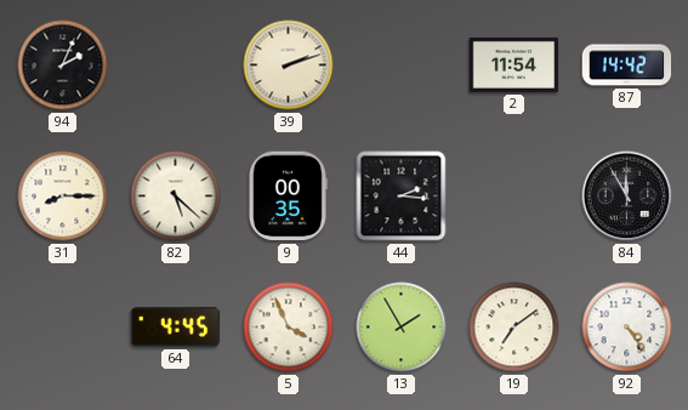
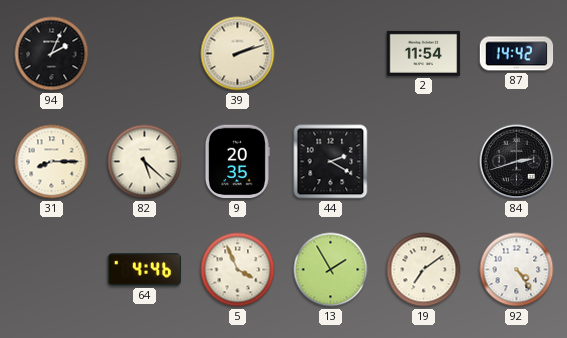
9: 00:35 -> 20:35
44: 2:16 -> 2:20
84: 11:55 -> 2:42
64: 4:45 -> 4:46
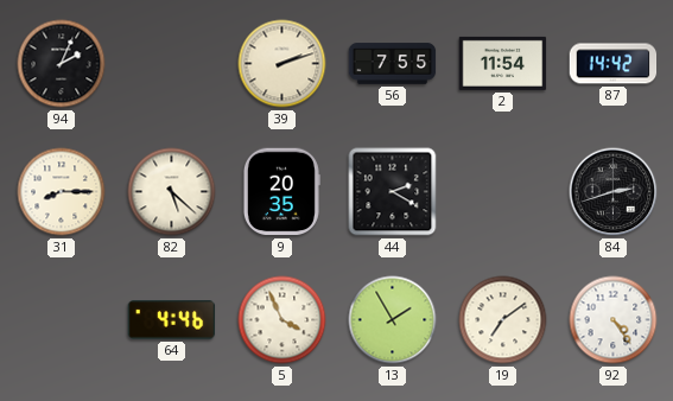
56: none -> 7:55
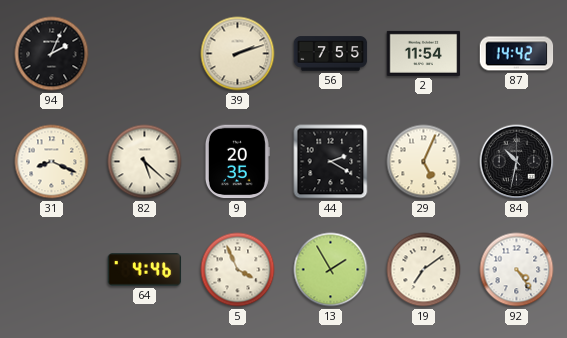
31: 8:15 -> 8:19
29: none -> 5:04
84: 2:42 -> 10:32
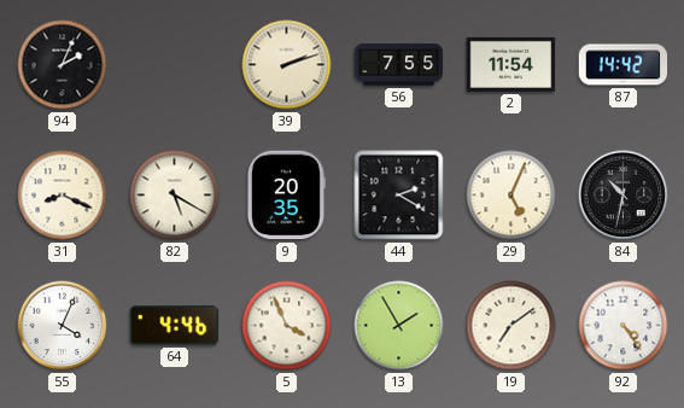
82: 5:22 -> 5:20
55: none -> 4:04
